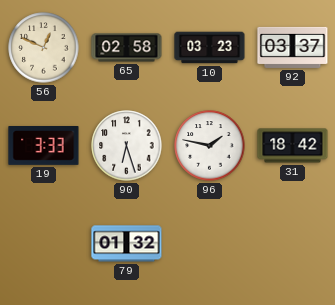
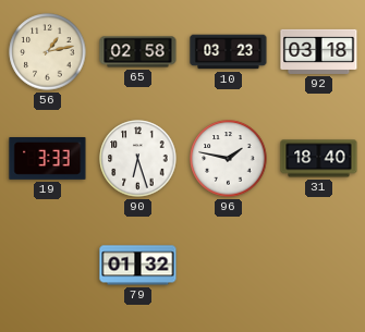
56: 12:49 -> 1:13
92: 03:37 -> 03:18
31: 18:42 -> 18:40
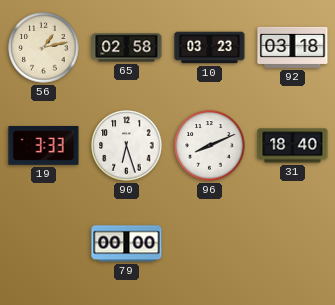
96: 1:47 -> 8:11
79: 01:32 -> 00:00
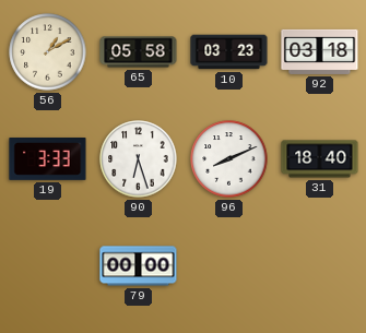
56: 1:13 -> 1:10
65: 02:58 -> 05:58
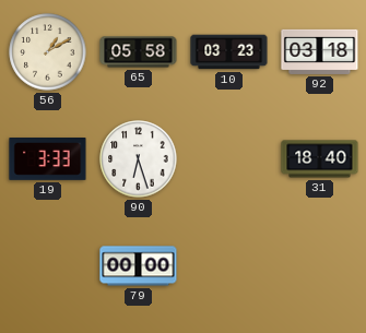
96: 8:11 -> none
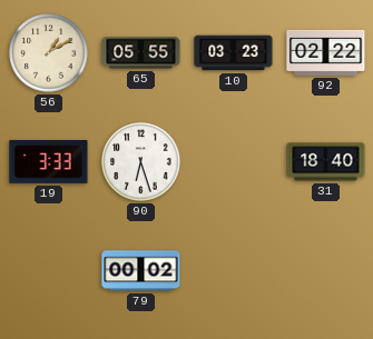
65: 05:58 -> 05:55
92: 03:18 -> 02:22
79: 00:00 -> 00:02
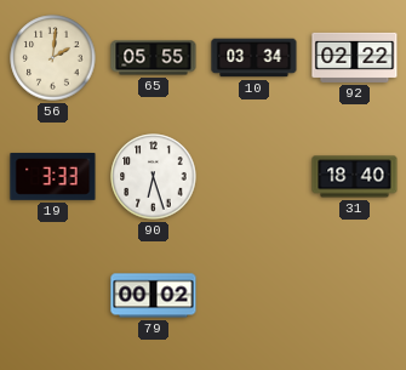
56: 1:10 -> 2:01
10: 03:23 -> 03:34
